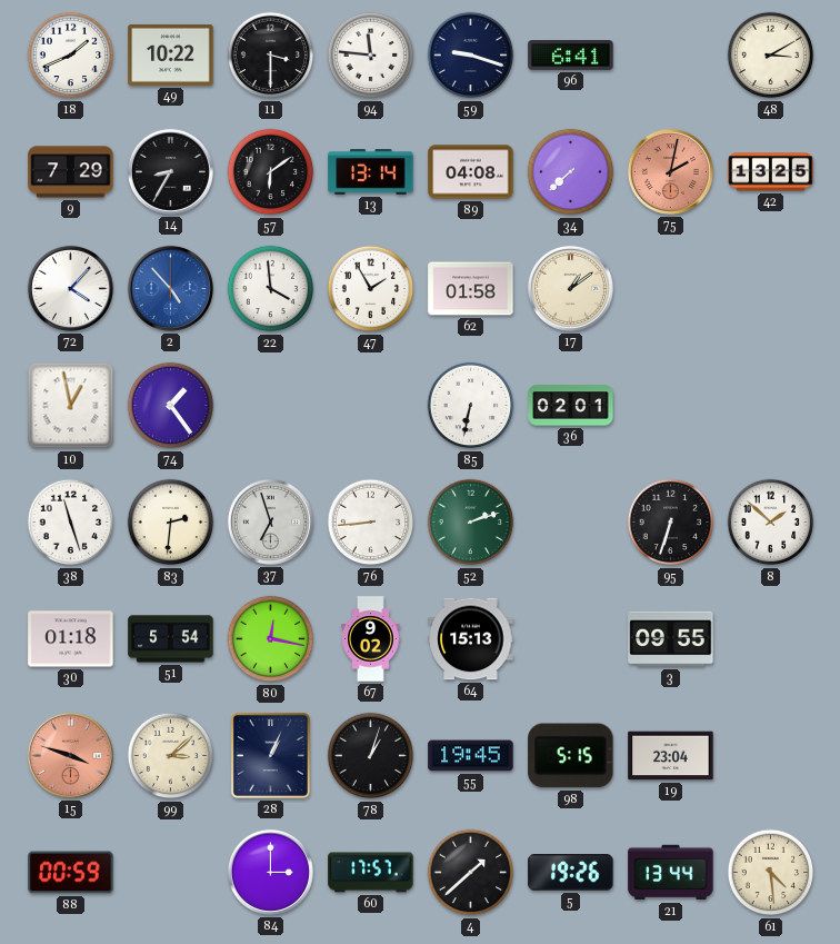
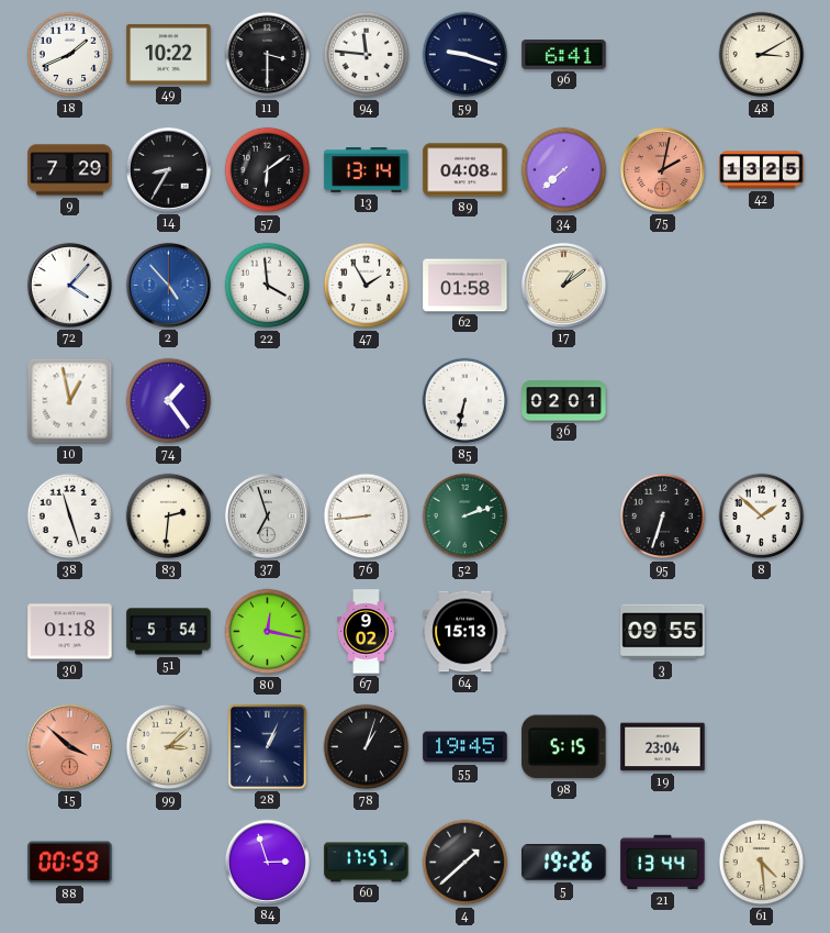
15: 3:48 -> 3:52
84: 3:00 -> 2:57
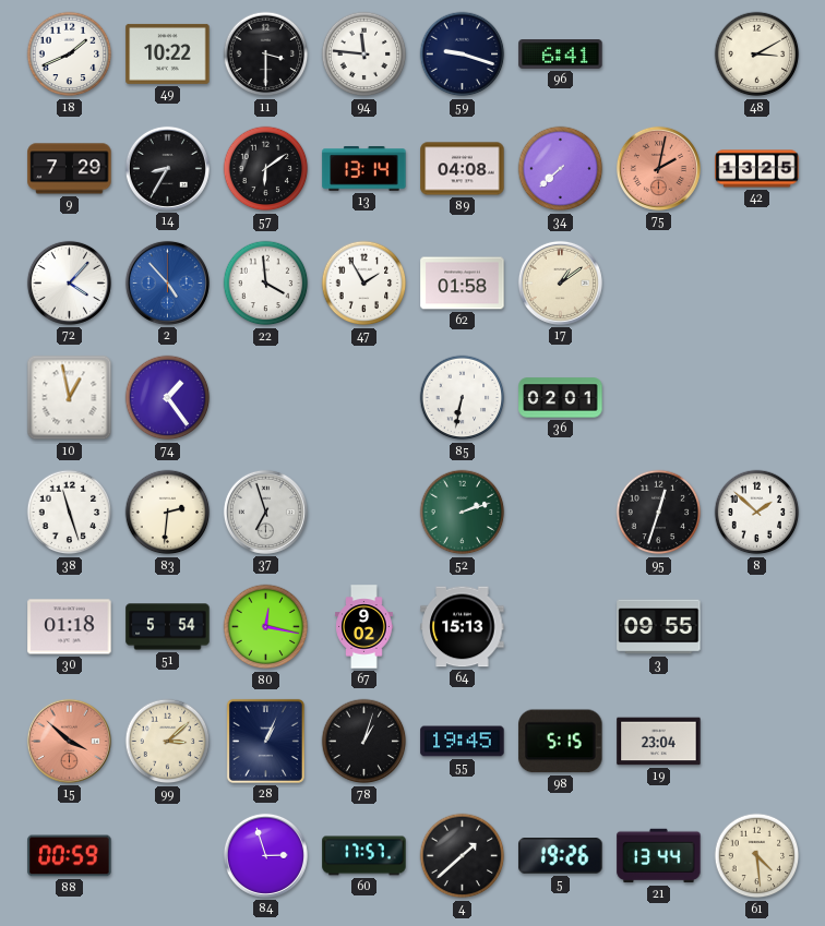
76: 8:44 -> none
95: 6:33 -> 12:33
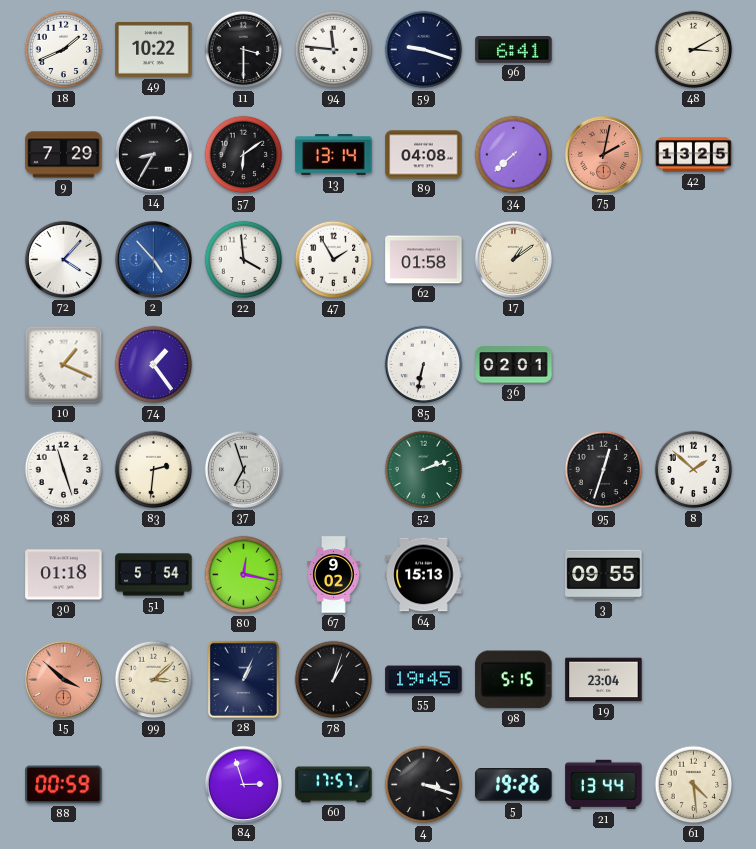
10: 12:58 -> 1:19
4: 1:38 -> 3:18
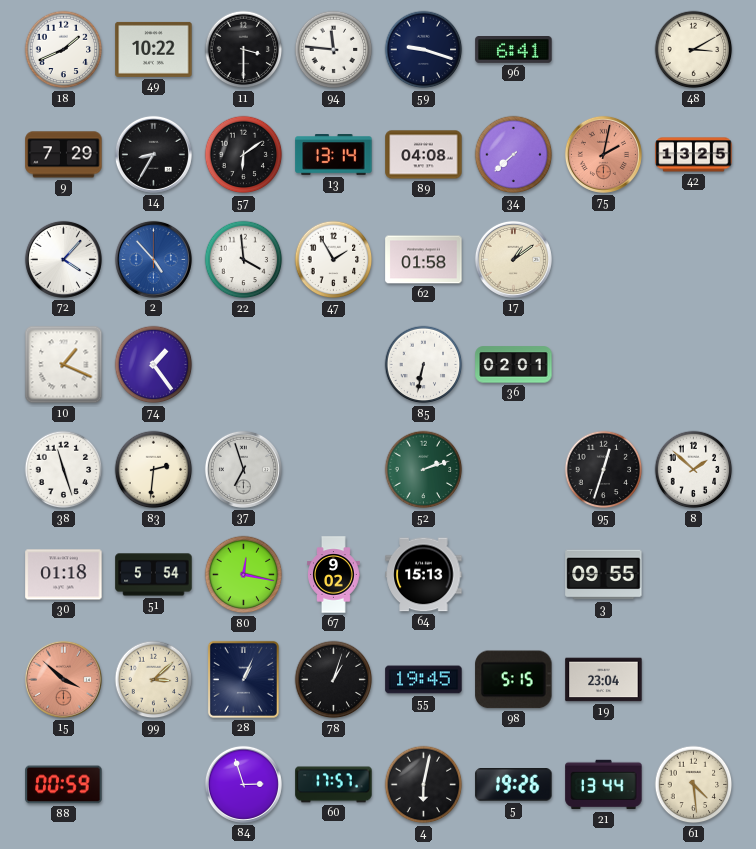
4: 3:18 -> 6:02
